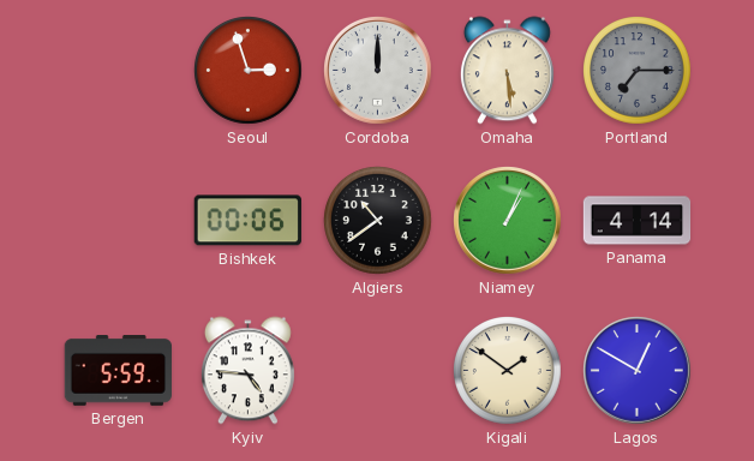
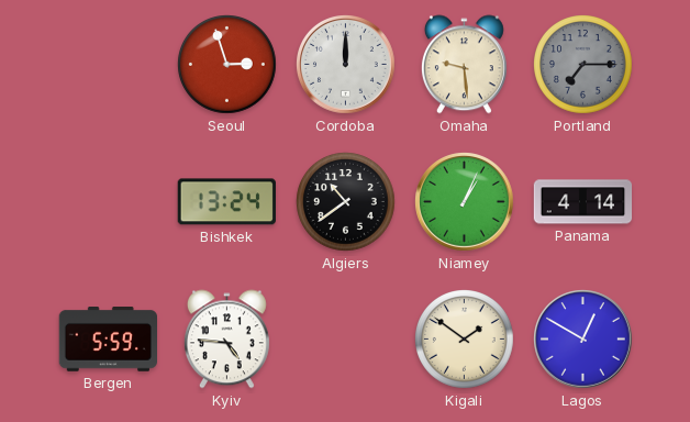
Omaha: 5:29 -> 9:29
Bishkek: 00:06 -> 13:24
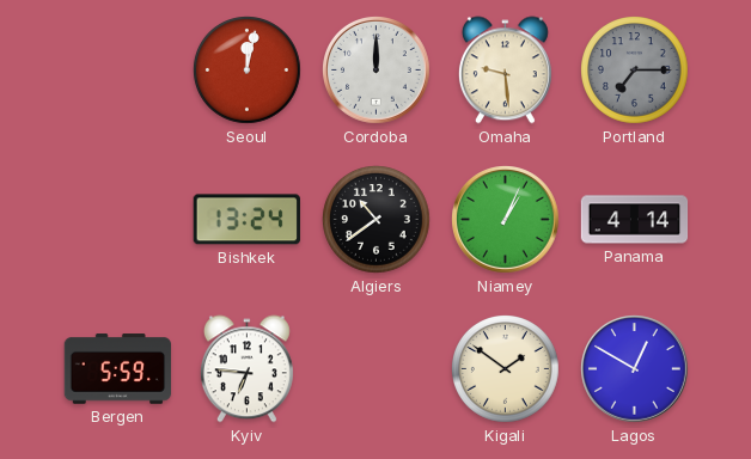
Seoul: 2:57 -> 12:02
Kyiv: 4:46 -> 6:46
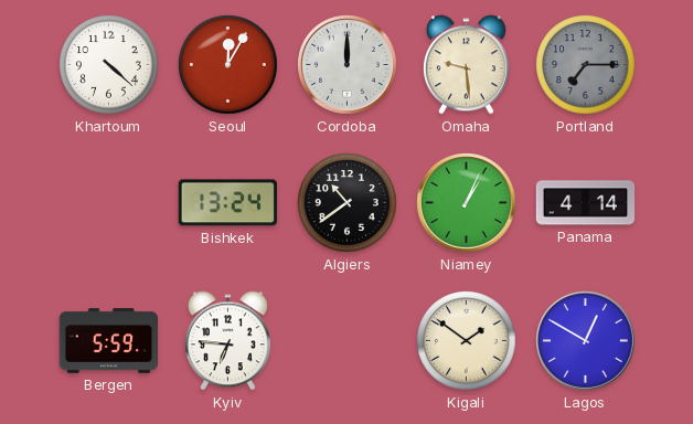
Khartoum: none -> 4:22
Seoul: 12:02 -> 12:05
